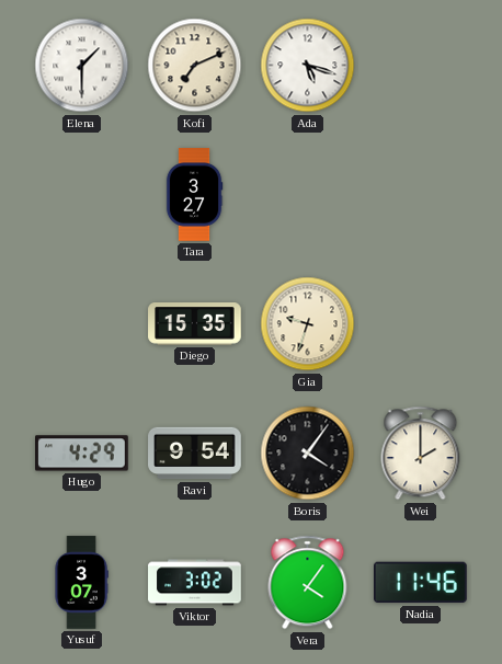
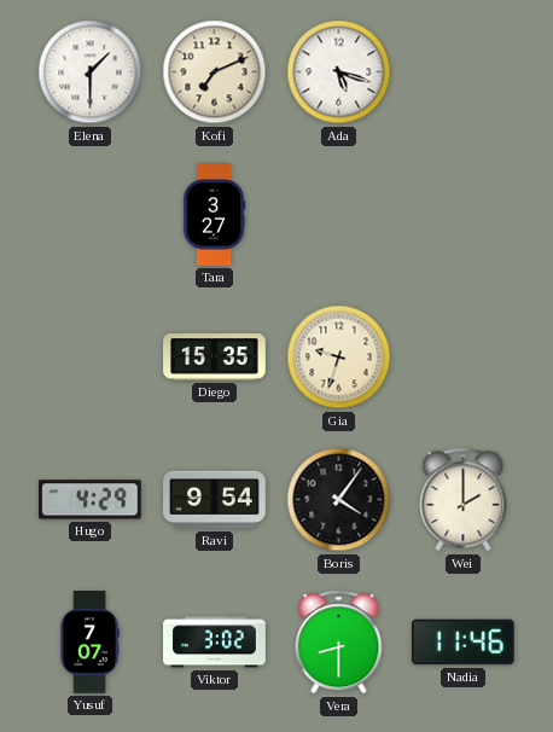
Yusuf: 3:07 -> 7:07
Vera: 4:06 -> 8:30
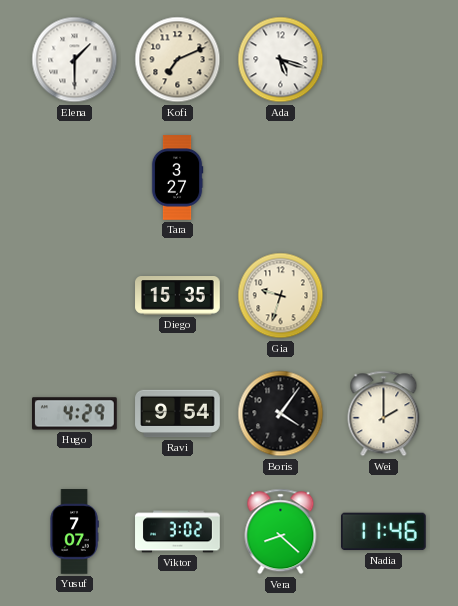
Vera: 8:30 -> 8:22
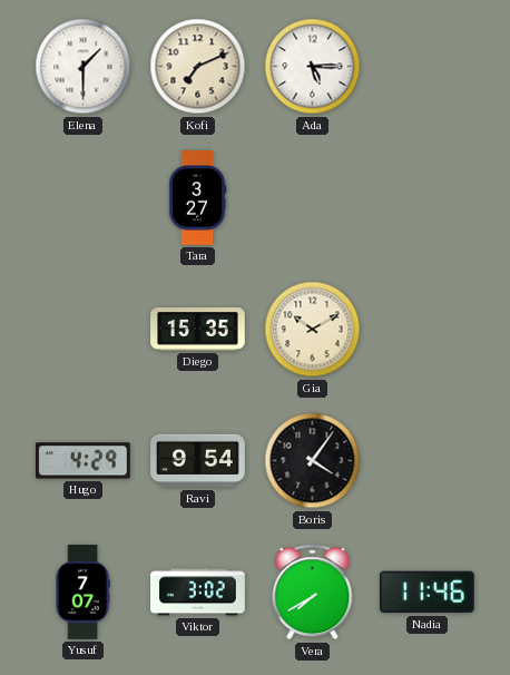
Ada: 5:18 -> 5:15
Gia: 9:33 -> 10:10
Wei: 2:00 -> none
Vera: 8:22 -> 7:40
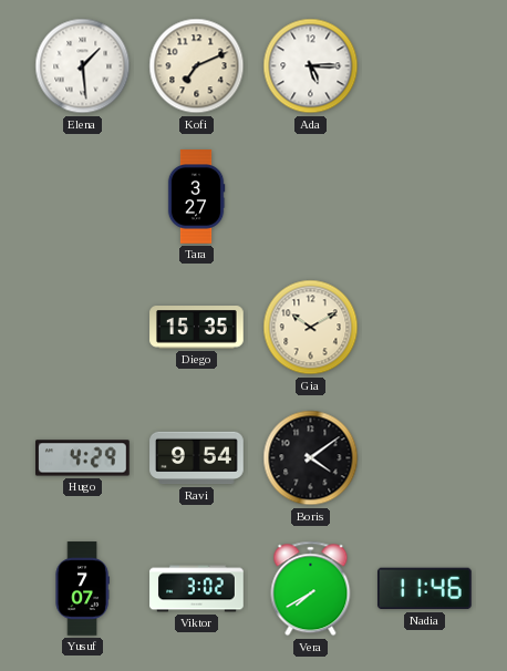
Elena: 1:30 -> 1:29
Boris: 4:06 -> 4:09
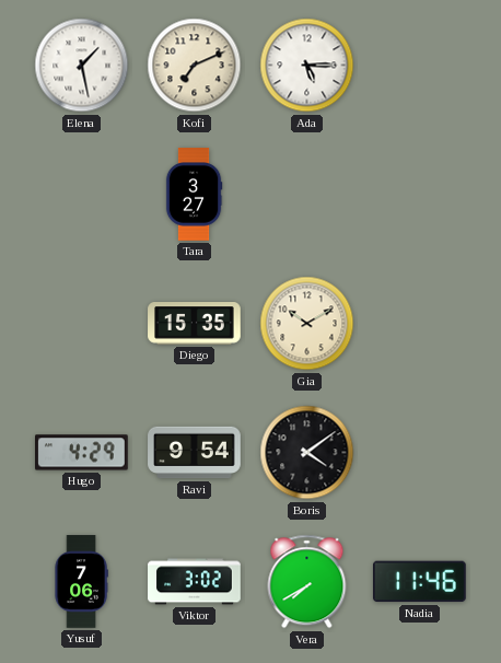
Elena: 1:29 -> 1:28
Yusuf: 7:07 -> 7:06
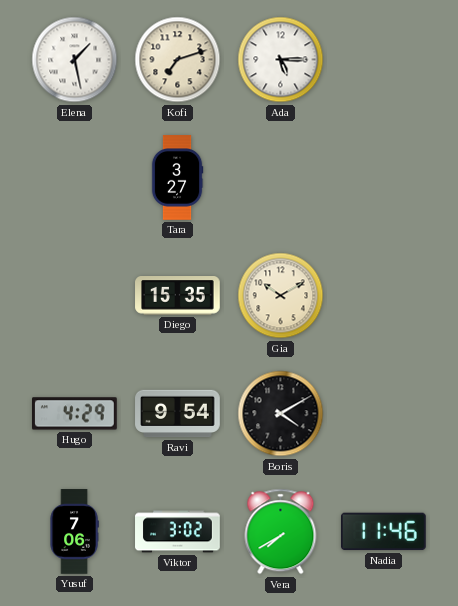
Kofi: 7:11 -> 7:12
Boris: 4:09 -> 4:10
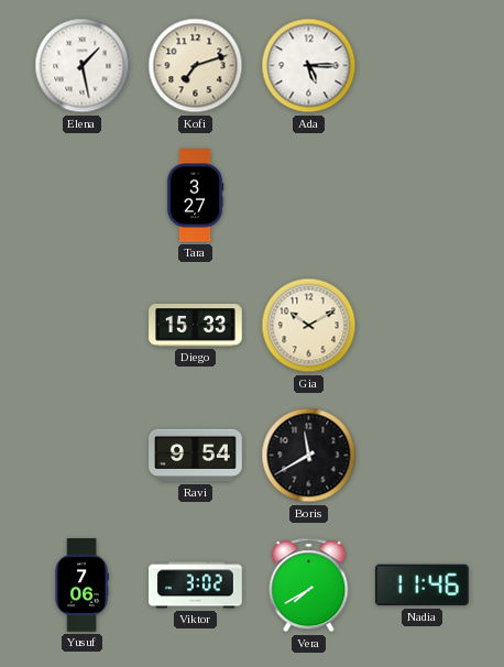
Diego: 15:35 -> 15:33
Hugo: 4:29 -> none
Boris: 4:10 -> 11:40
